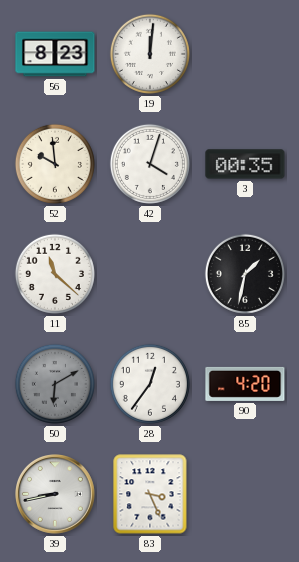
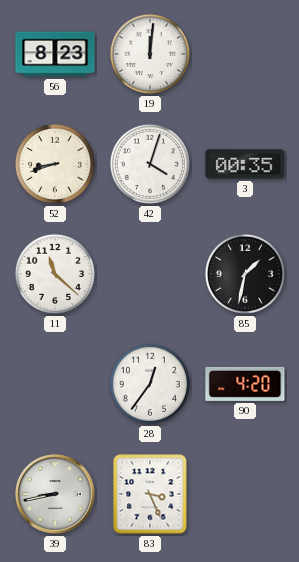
52: 9:59 -> 8:42
50: 6:10 -> none
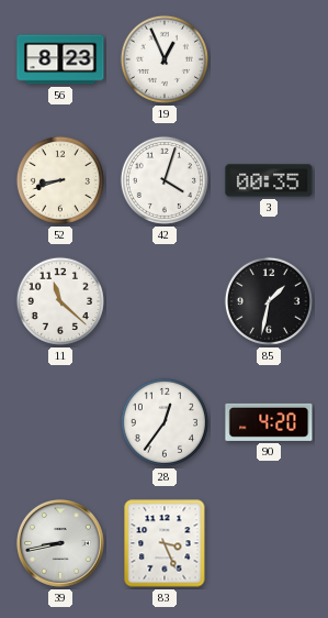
19: 12:01 -> 12:56
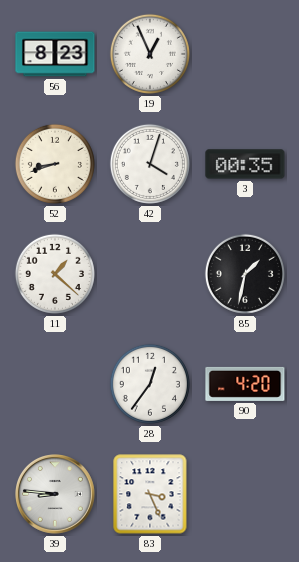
11: 11:22 -> 1:22
39: 8:43 -> 8:46
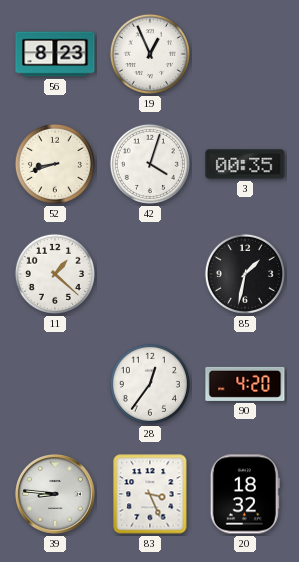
20: none -> 18:32
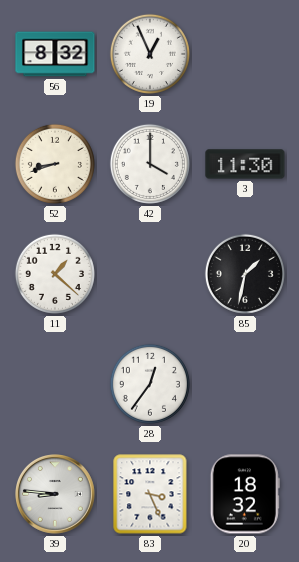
56: 8:23 -> 8:32
42: 4:03 -> 4:00
3: 00:35 -> 11:30
90: 4:20 -> none
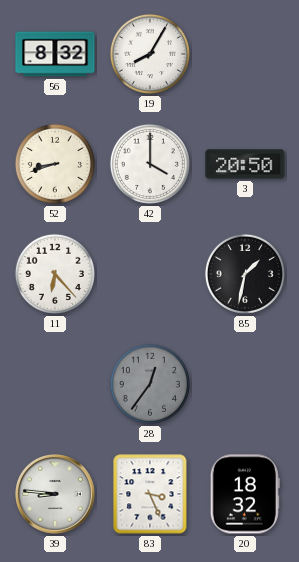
19: 12:56 -> 8:05
3: 11:30 -> 20:50
11: 1:22 -> 6:23
28 dial: white -> grey
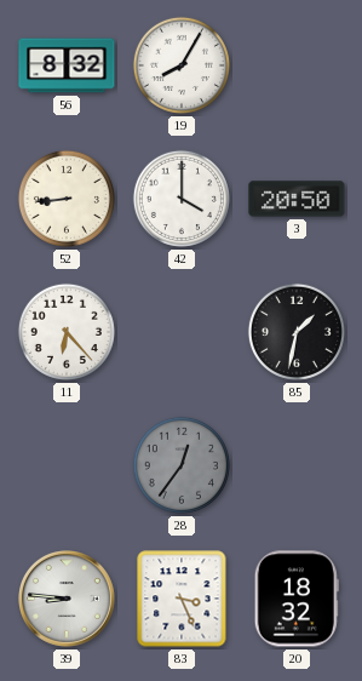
52: 8:42 -> 8:44
